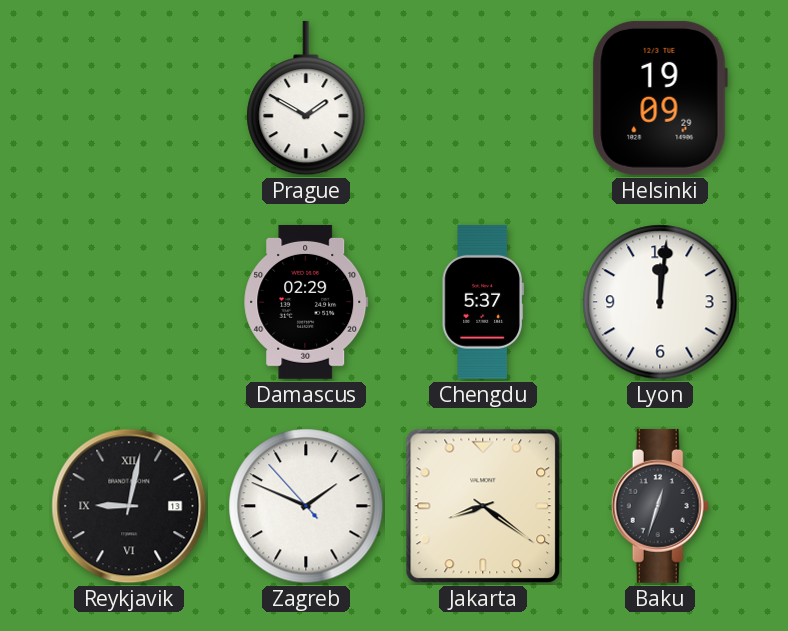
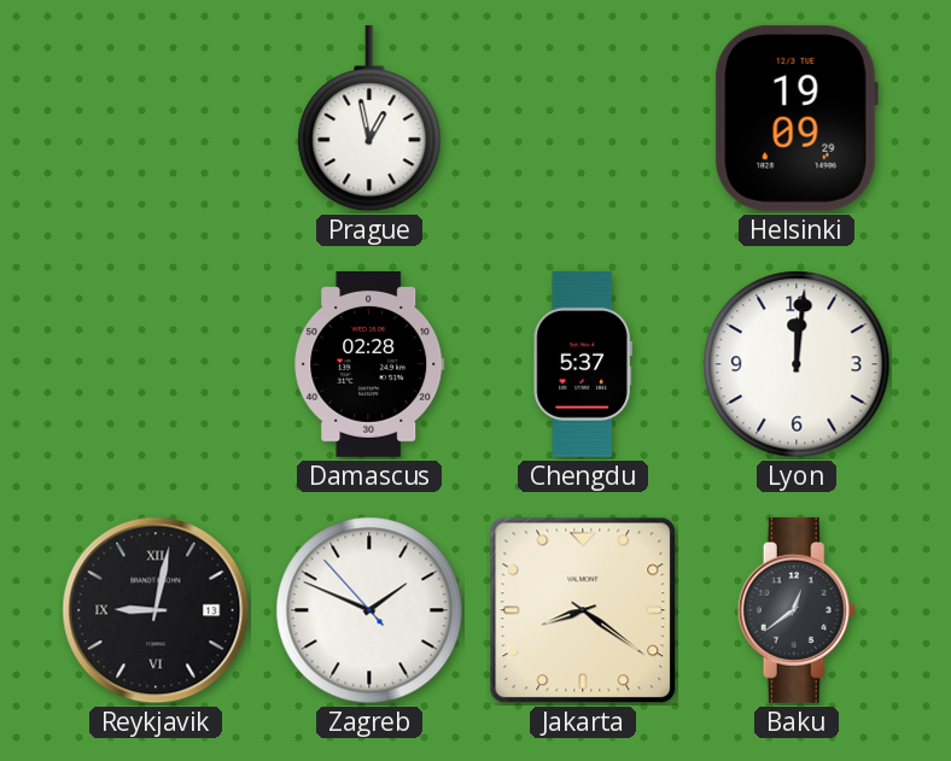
Prague: 1:50 -> 12:58
Damascus: 02:29 -> 02:28
Baku: 12:33 -> 12:39
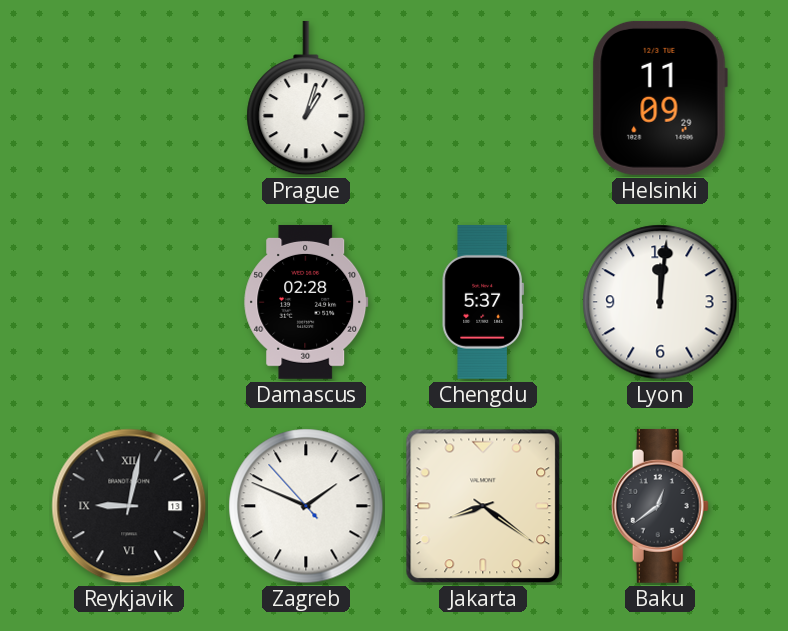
Prague: 12:58 -> 1:03
Helsinki: 19:09 -> 11:09
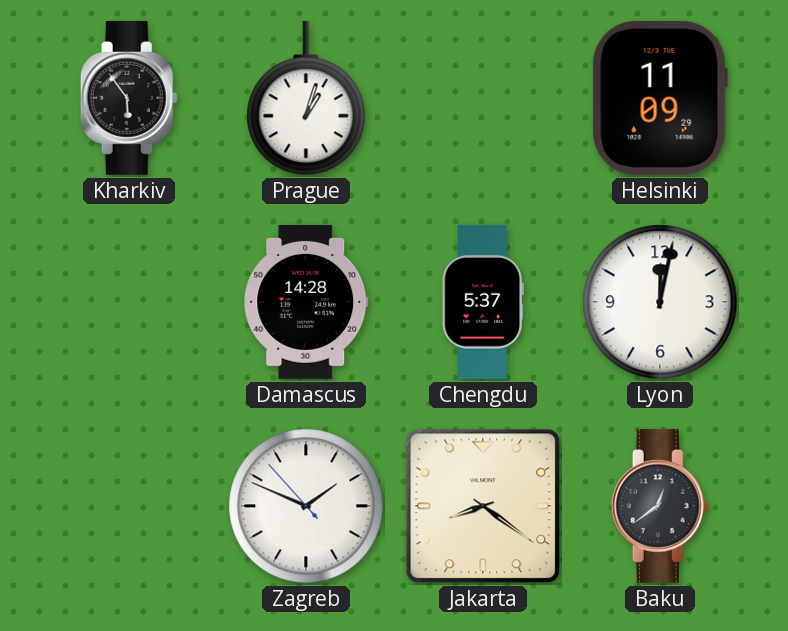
Kharkiv: none -> 5:54
Damascus: 02:28 -> 14:28
Lyon: 12:01 -> 12:02
Reykjavik: 9:02 -> none
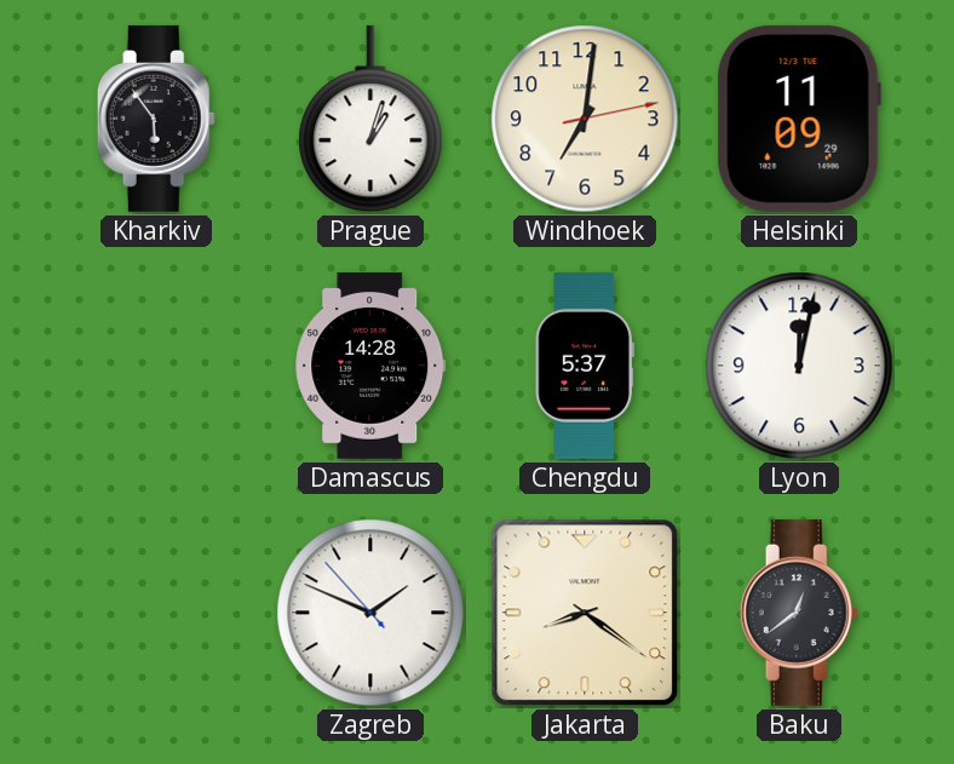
Windhoek: none -> 7:01
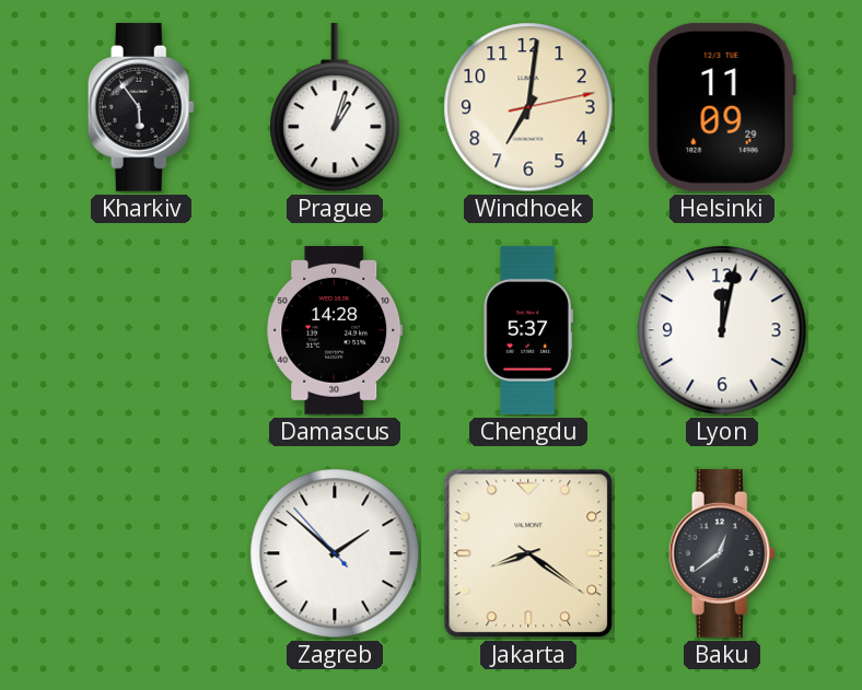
Zagreb: 1:48 -> 1:51
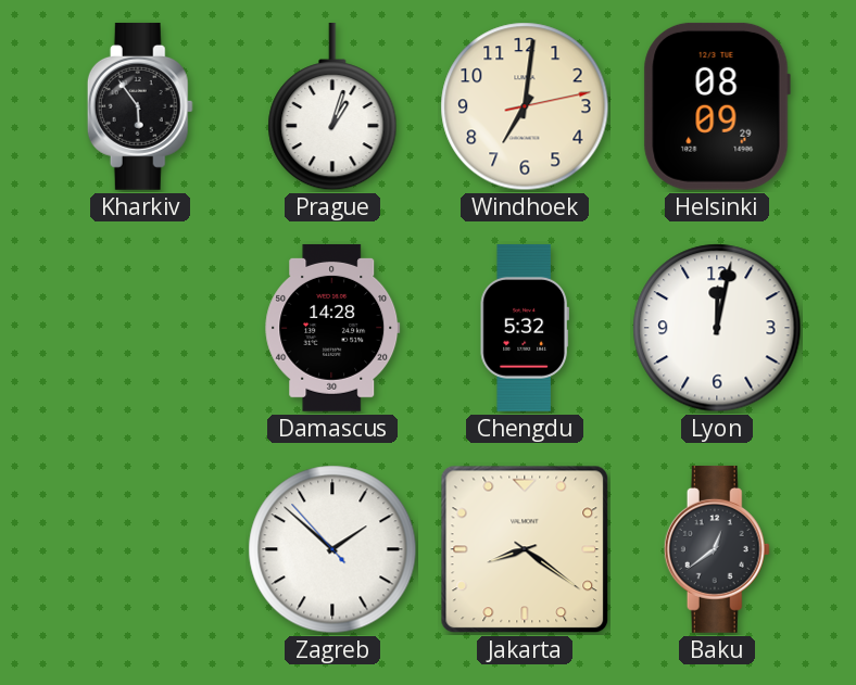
Helsinki: 11:09 -> 08:09
Chengdu: 5:37 -> 5:32
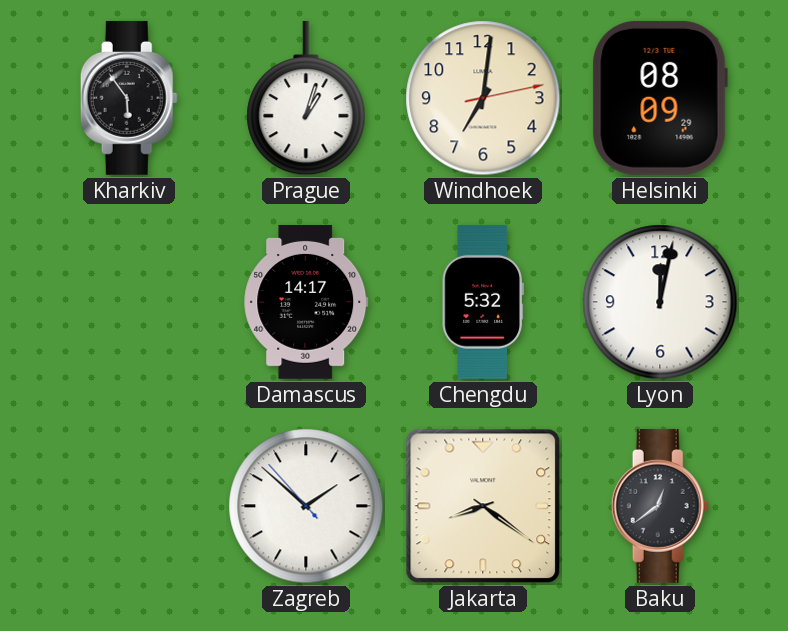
Damascus: 14:28 -> 14:17
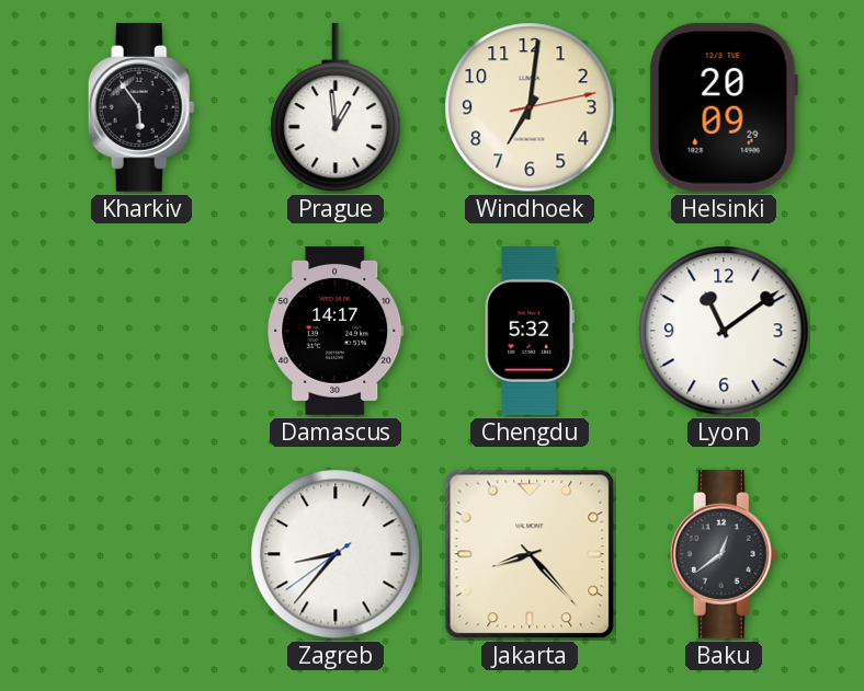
Prague: 1:03 -> 12:59
Helsinki: 08:09 -> 20:09
Lyon: 12:02 -> 11:09
Zagreb: 1:51 -> 8:36
Jakarta: 8:21 -> 8:23
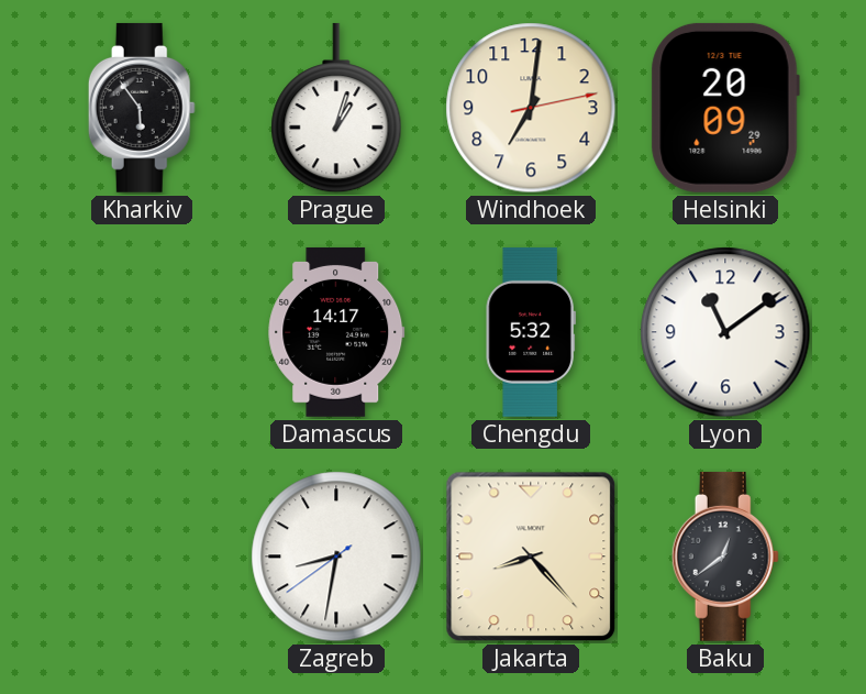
Prague: 12:59 -> 1:03
Zagreb: 8:36 -> 8:31
